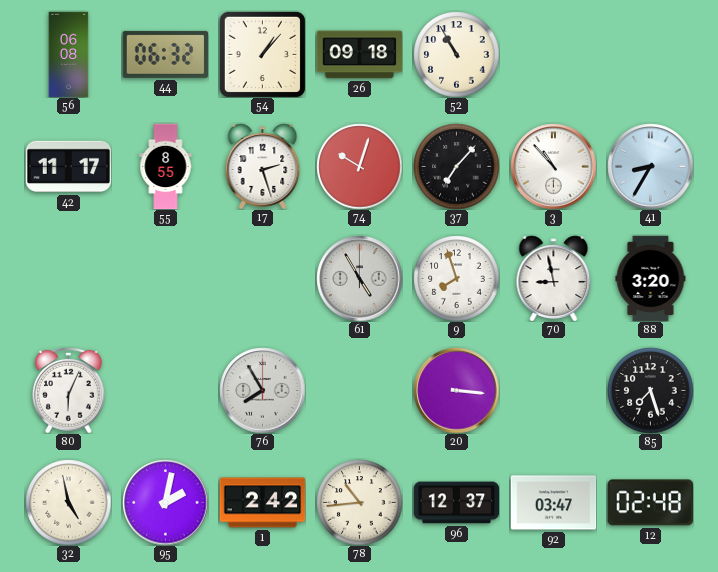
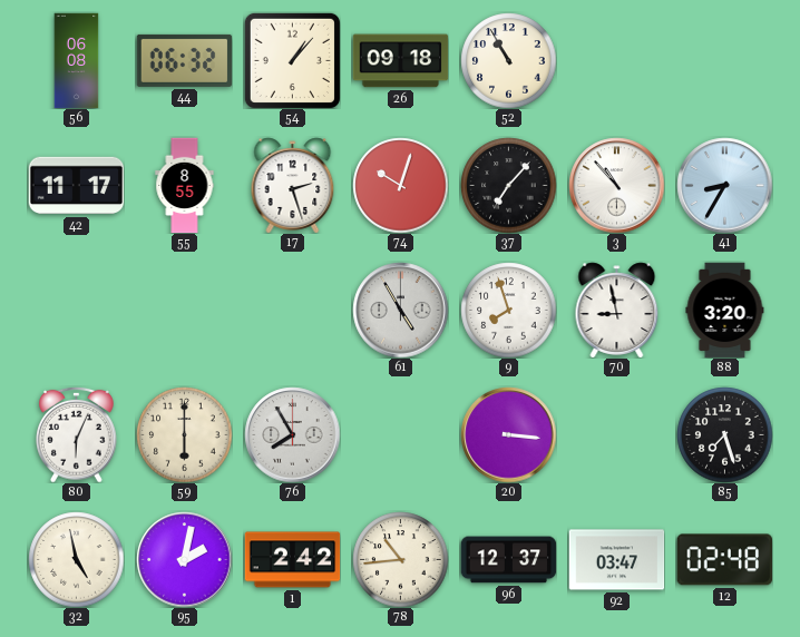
59: none -> 6:00
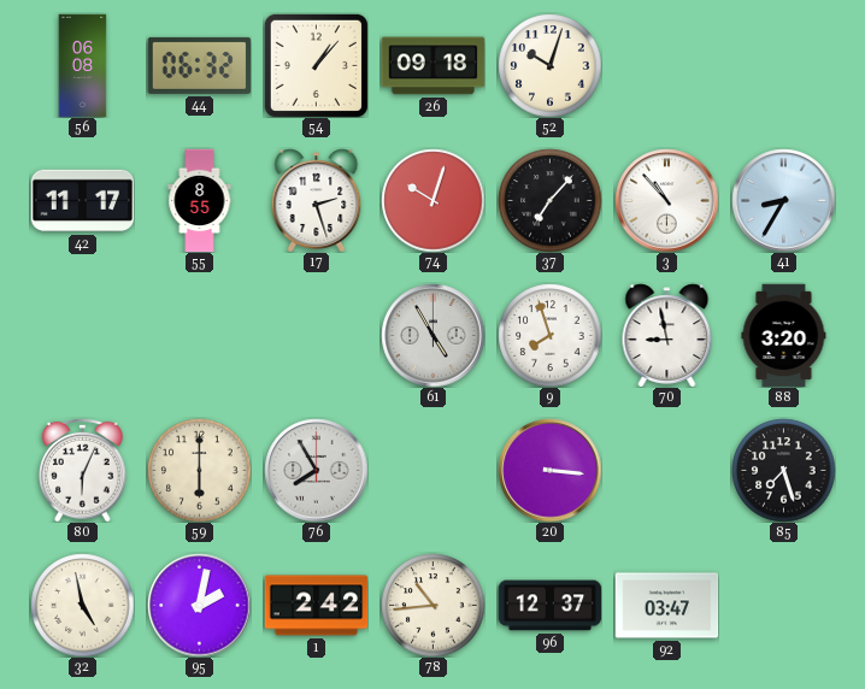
52: 10:55 -> 10:03
12: 02:48 -> none
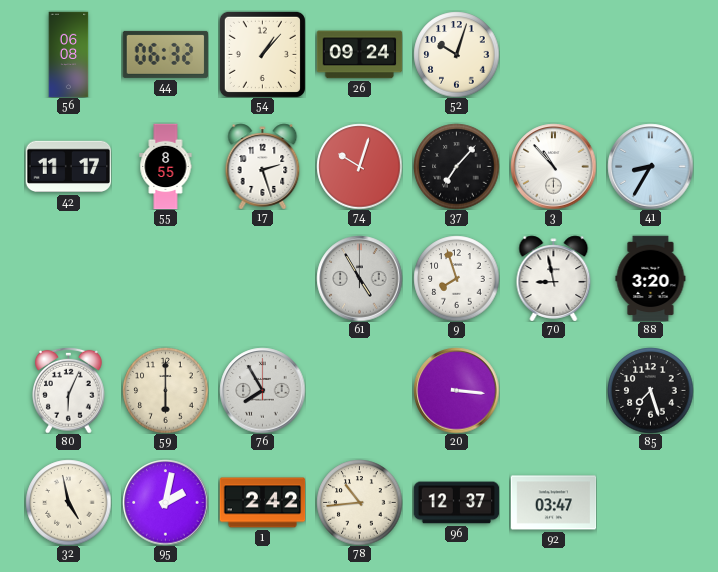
26: 09:18 -> 09:24
